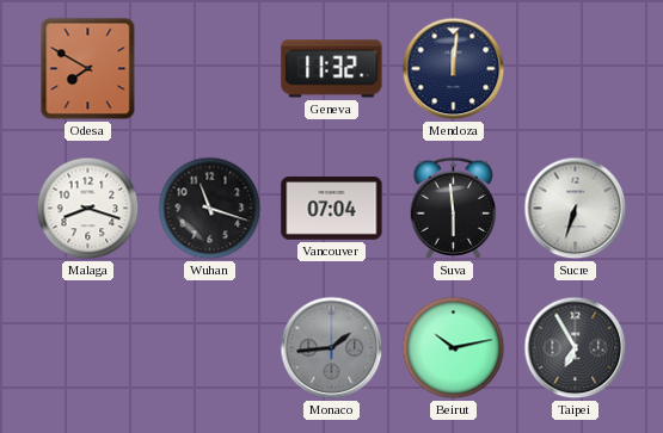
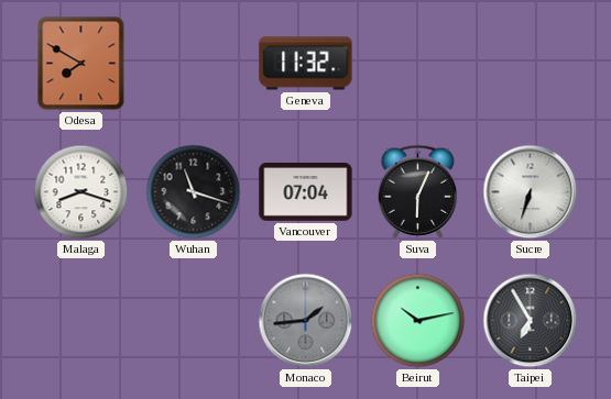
Mendoza: 12:01 -> none
Suva: 5:59 -> 6:04
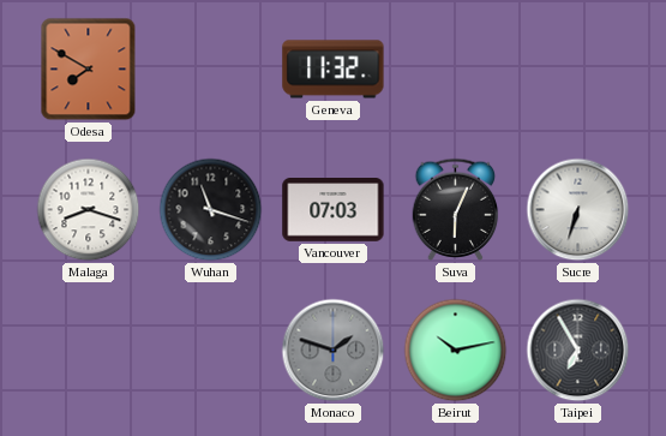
Vancouver: 07:04 -> 07:03
Monaco: 1:44 -> 1:48
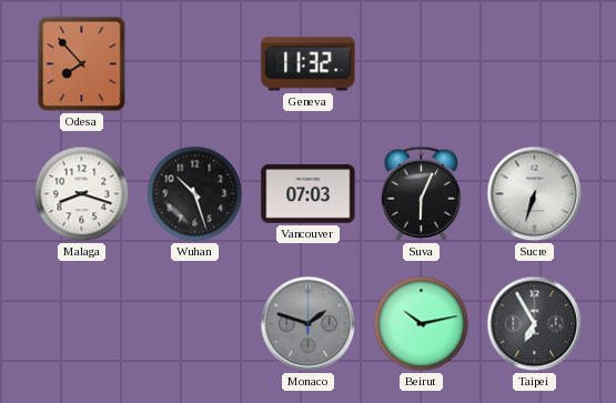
Odesa: 7:50 -> 7:53
Wuhan: 11:18 -> 10:27
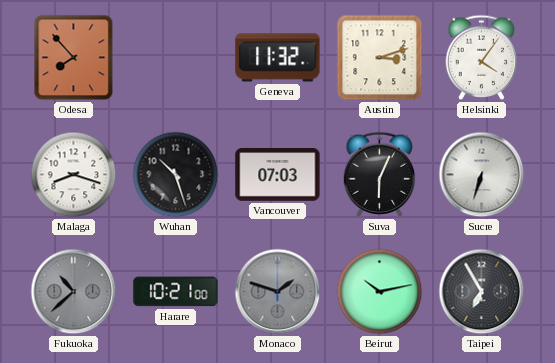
Austin: none -> 3:12
Helsinki: none -> 4:06
Fukuoka: none -> 10:38
Harare: none -> 10:21
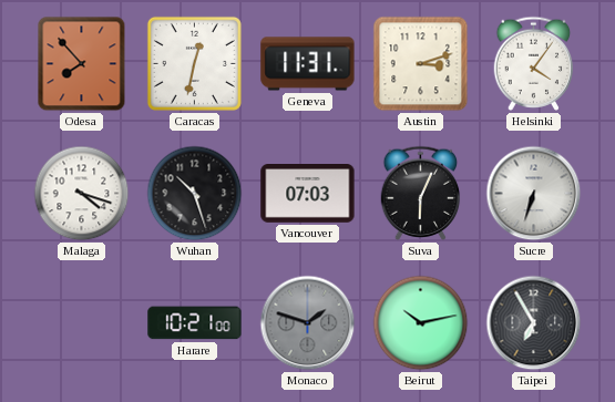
Caracas: none -> 12:32
Geneva: 11:32 -> 11:31
Malaga: 8:18 -> 4:18
Fukuoka: 10:38 -> none
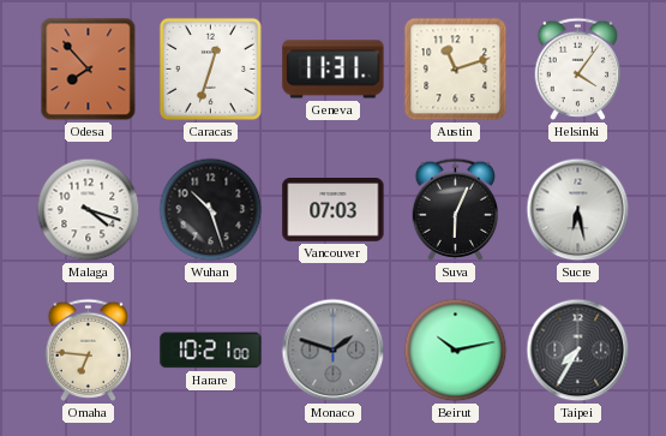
Caracas: 12:32 -> 12:33
Austin: 3:12 -> 11:12
Sucre: 6:33 -> 6:28
Omaha: none -> 6:46
Taipei: 6:55 -> 7:35
